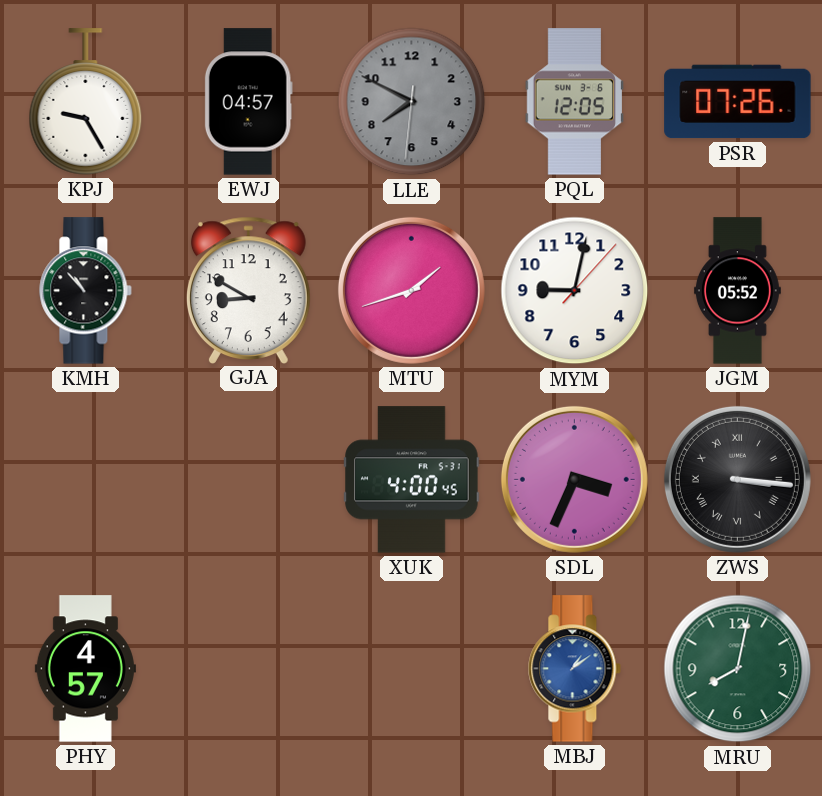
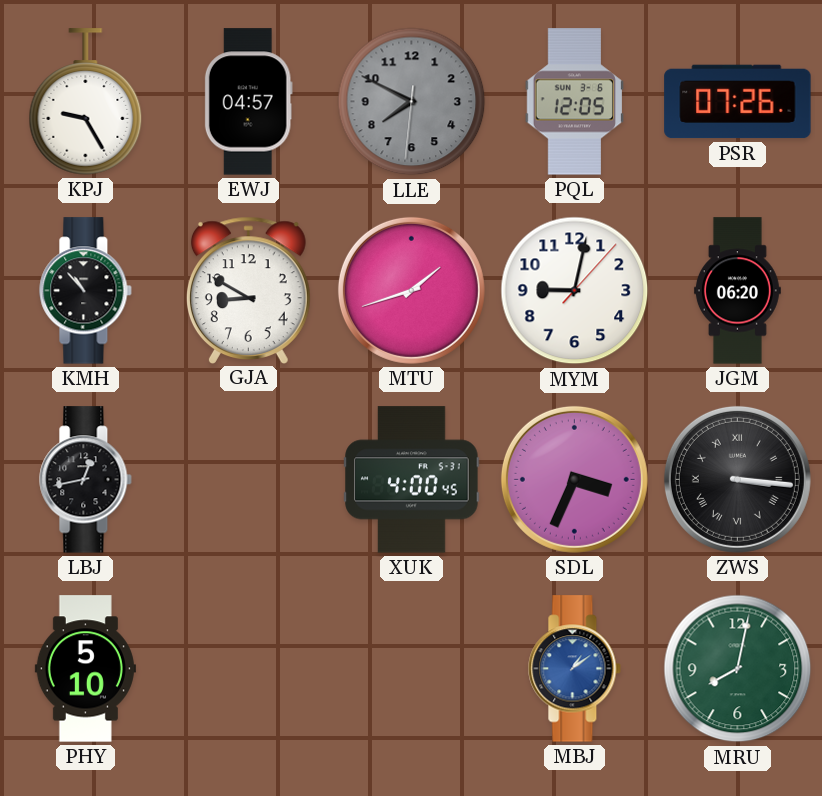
JGM: 05:52 -> 06:20
LBJ: none -> 12:43
PHY: 4:57 -> 5:10
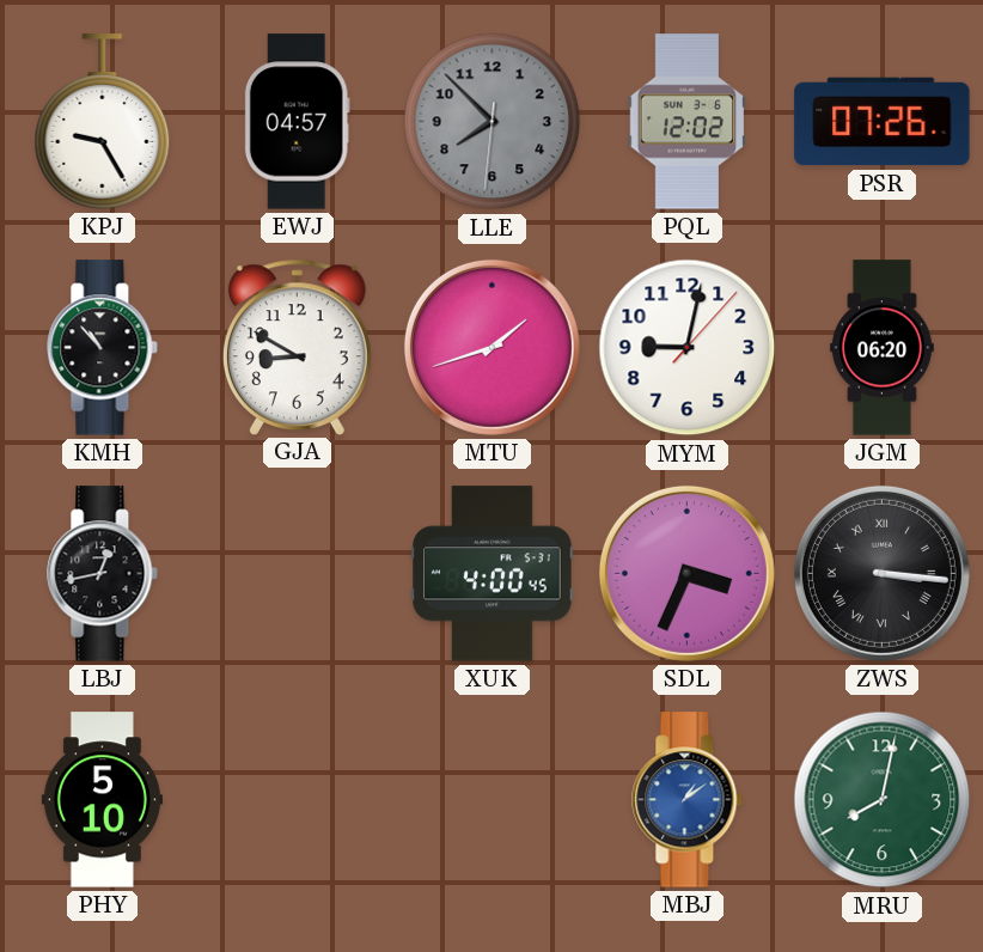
LLE: 7:49 -> 7:52
PQL: 12:05 -> 12:02
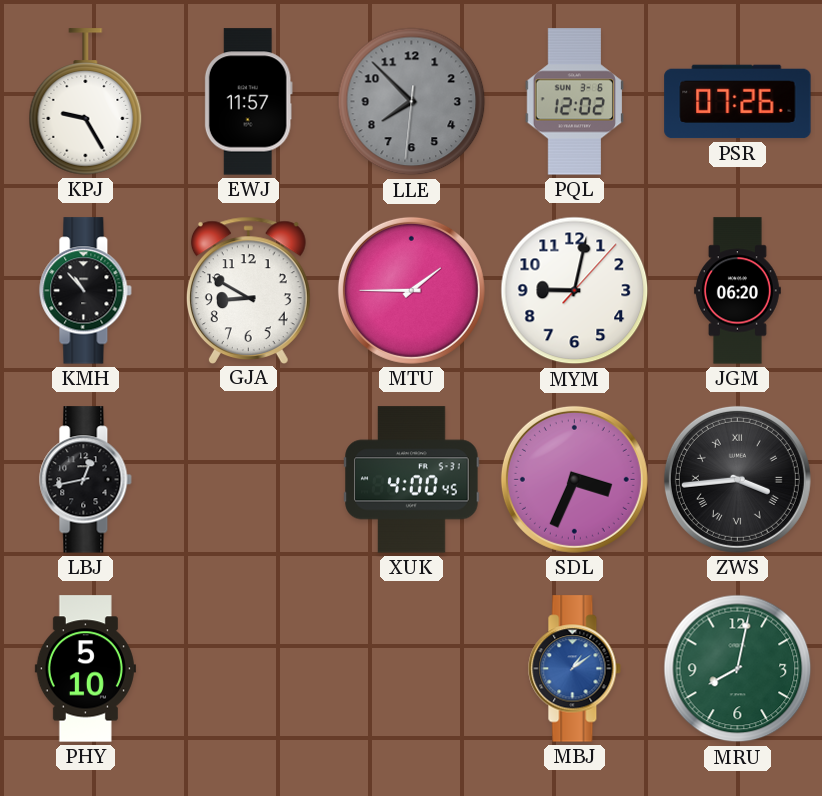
EWJ: 04:57 -> 11:57
MTU: 1:42 -> 1:45
ZWS: 3:16 -> 3:44
